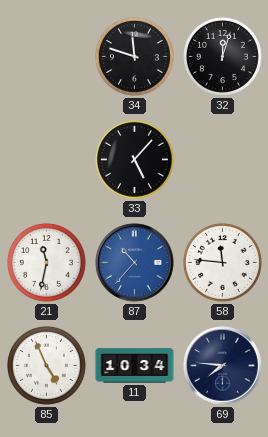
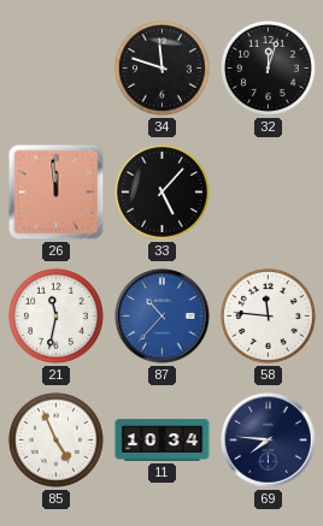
26: none -> 11:59
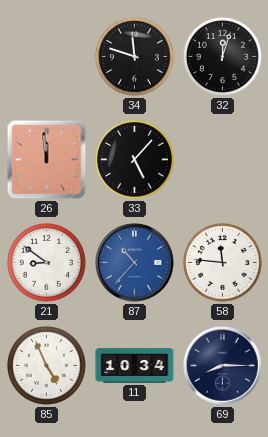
21: 11:32 -> 8:51
69: 7:46 -> 8:15
